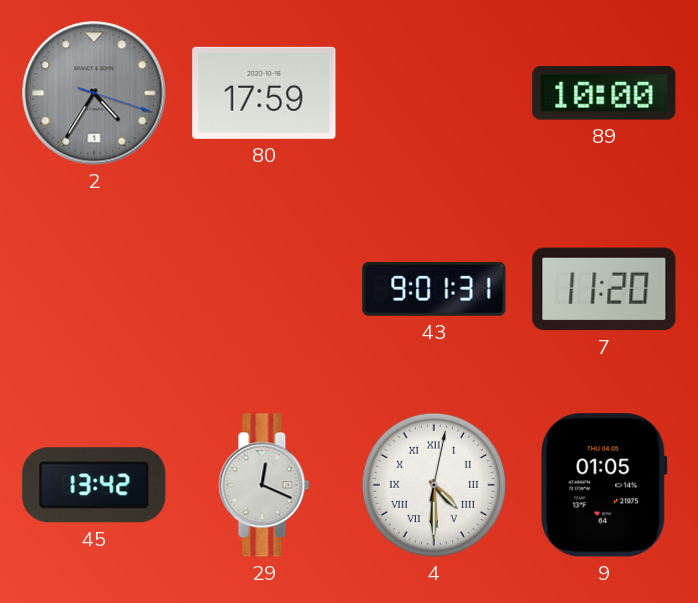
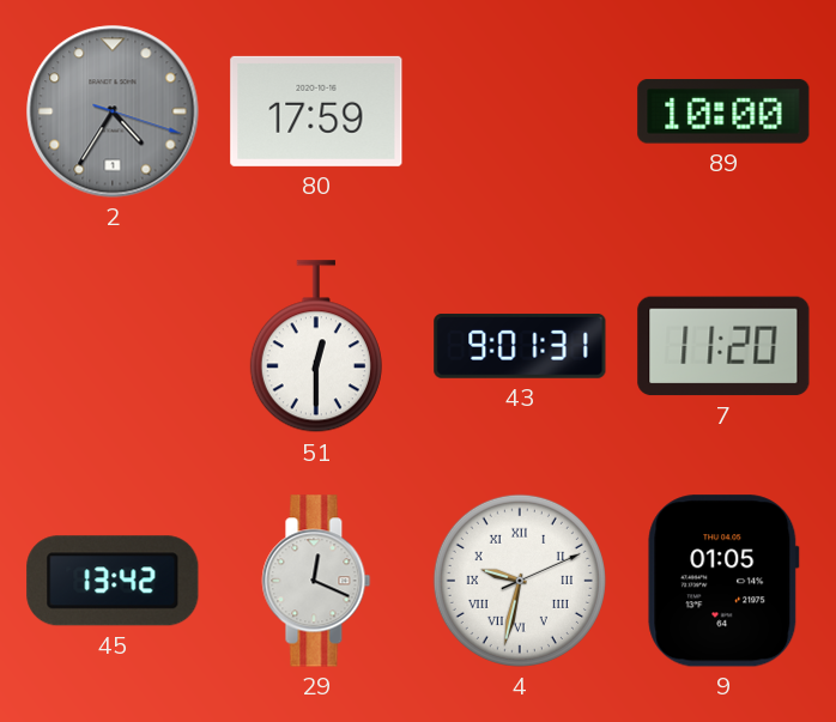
51: none -> 12:30
4: 4:30 -> 9:32
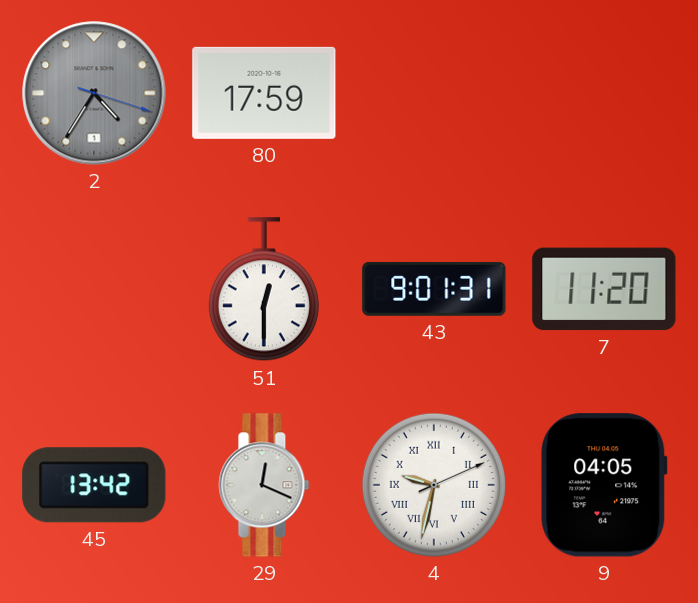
89: 10:00 -> none
9: 01:05 -> 04:05
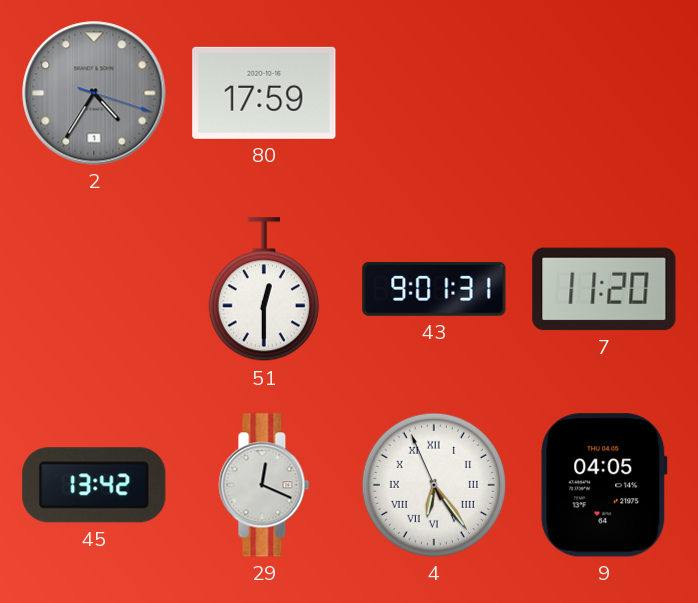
4: 9:32 -> 6:23
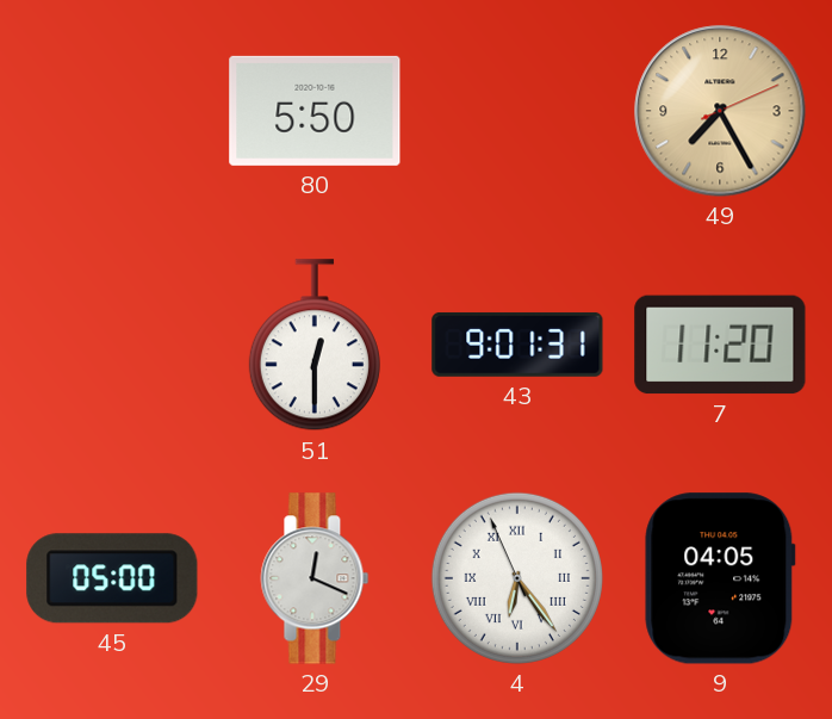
2: 4:35 -> none
80: 17:59 -> 5:50
49: none -> 7:25
45: 13:42 -> 05:00
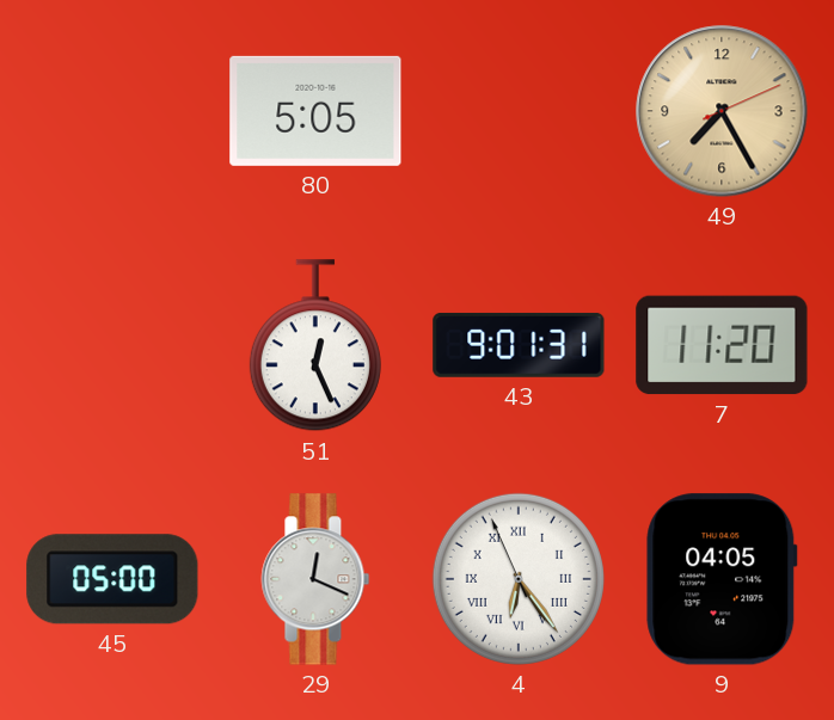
80: 5:50 -> 5:05
51: 12:30 -> 12:26
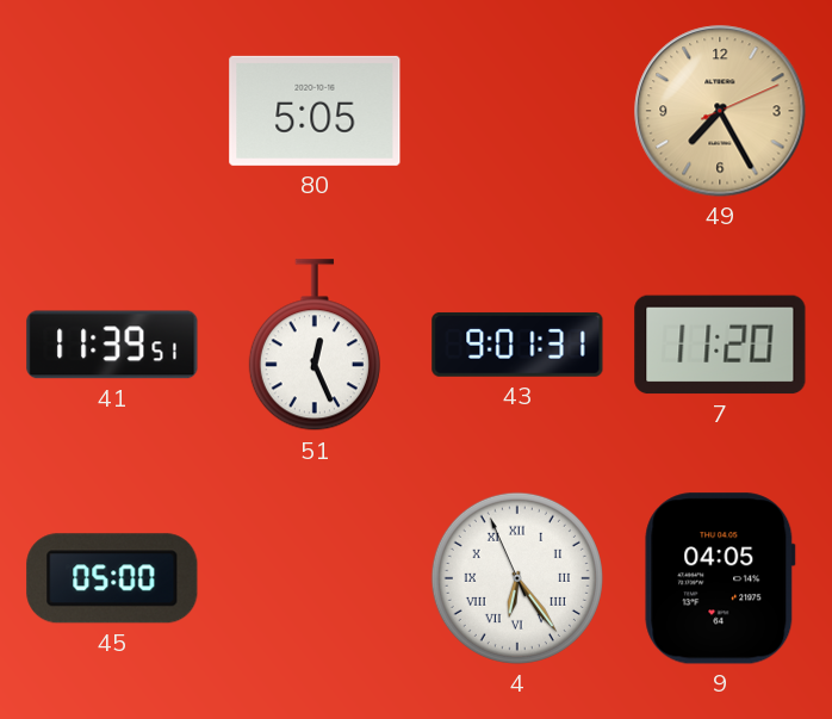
41: none -> 11:39
29: 12:19 -> none
